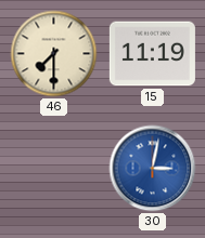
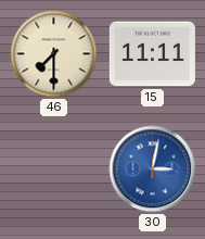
15: 11:19 -> 11:11
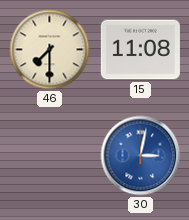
15: 11:11 -> 11:08
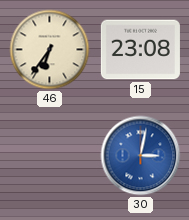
46: 7:30 -> 6:36
15: 11:08 -> 23:08
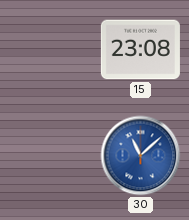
46: 6:36 -> none
30: 3:02 -> 11:08
